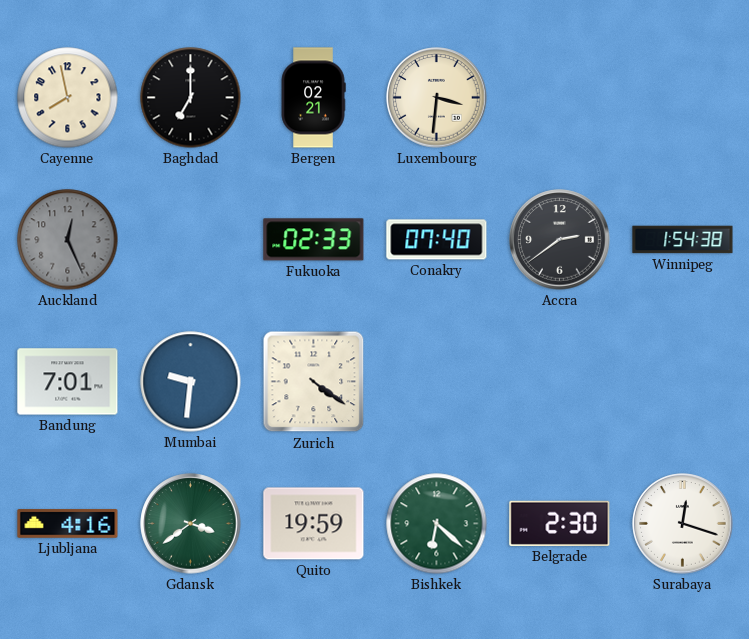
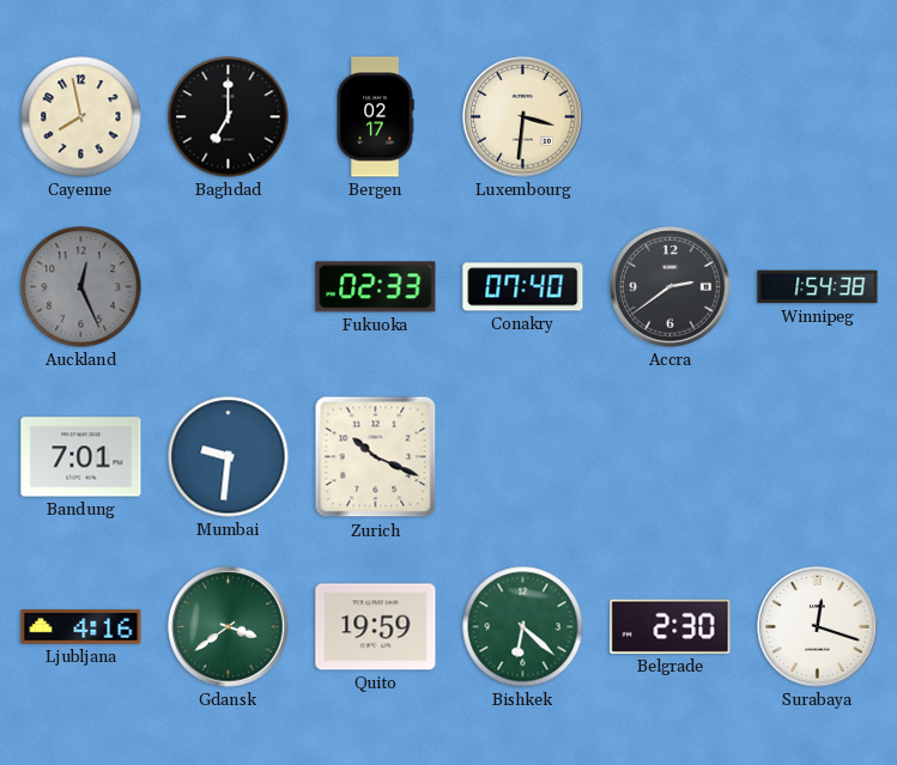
Bergen: 02:21 -> 02:17
Zurich: 4:21 -> 10:19
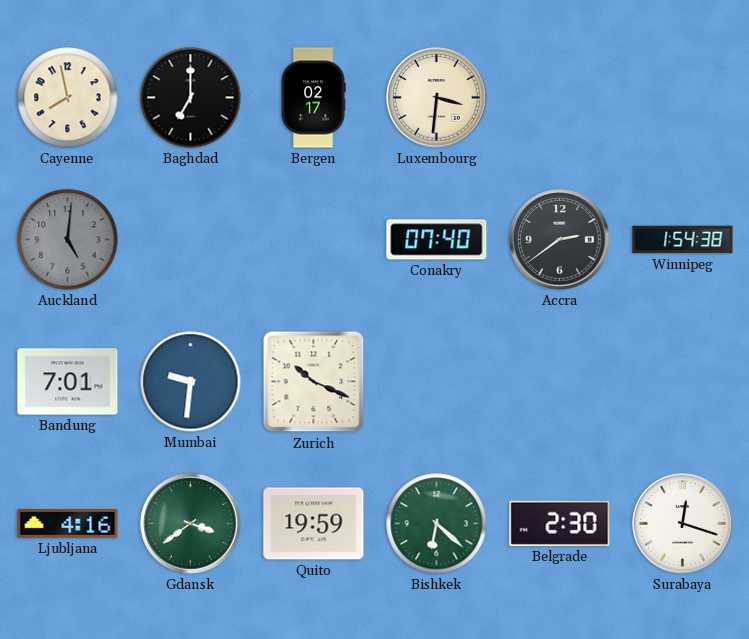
Auckland: 12:26 -> 5:01
Fukuoka: 02:33 -> none
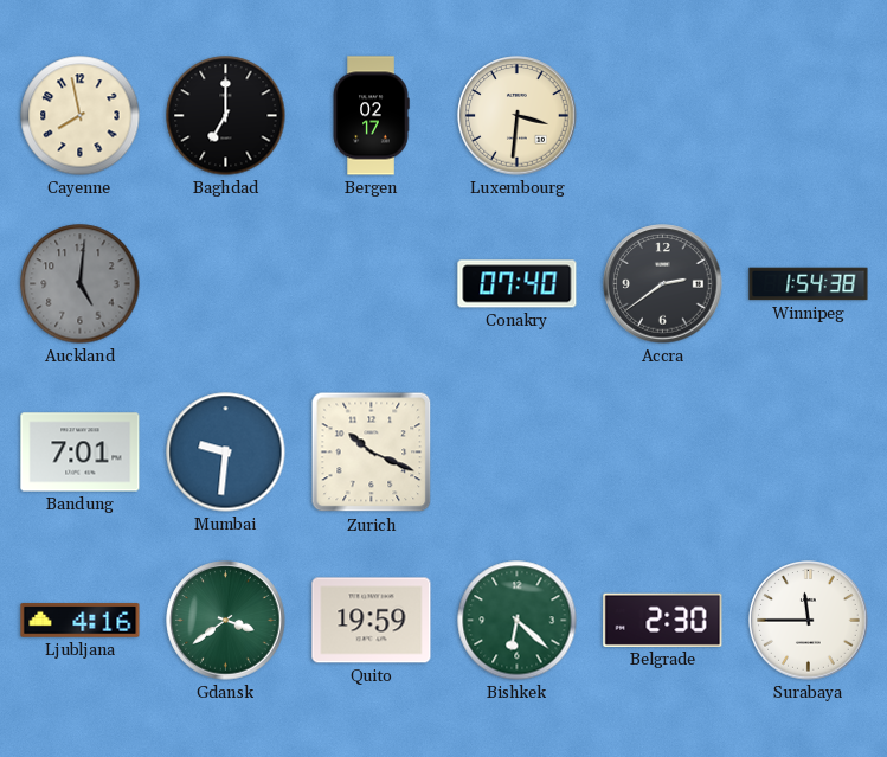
Surabaya: 12:18 -> 11:45
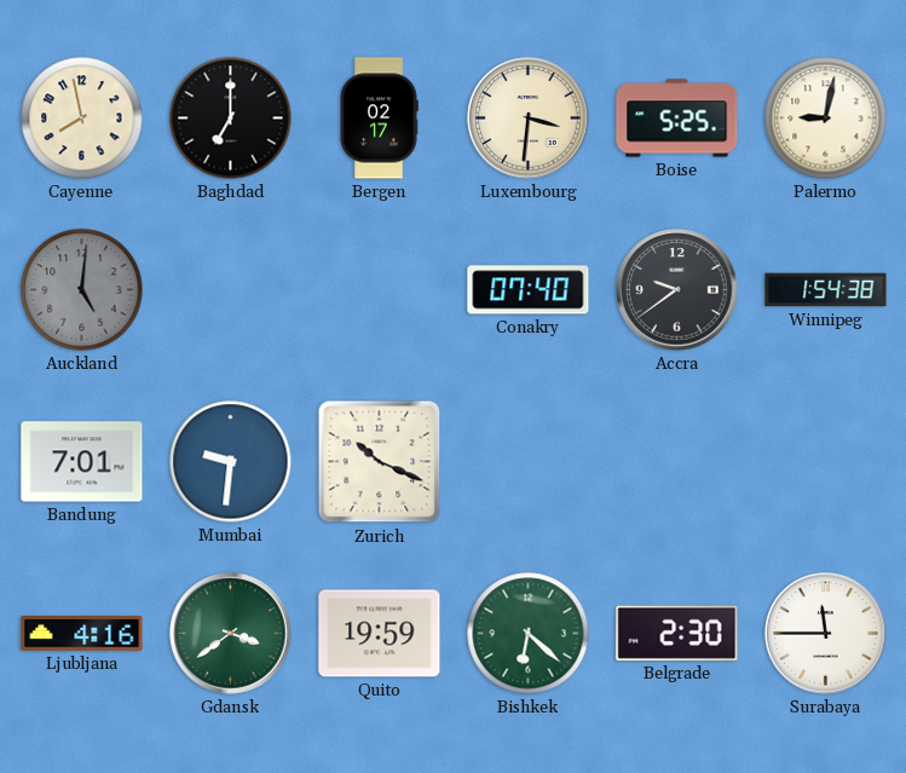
Boise: none -> 5:25
Palermo: none -> 9:02
Accra: 2:39 -> 9:39
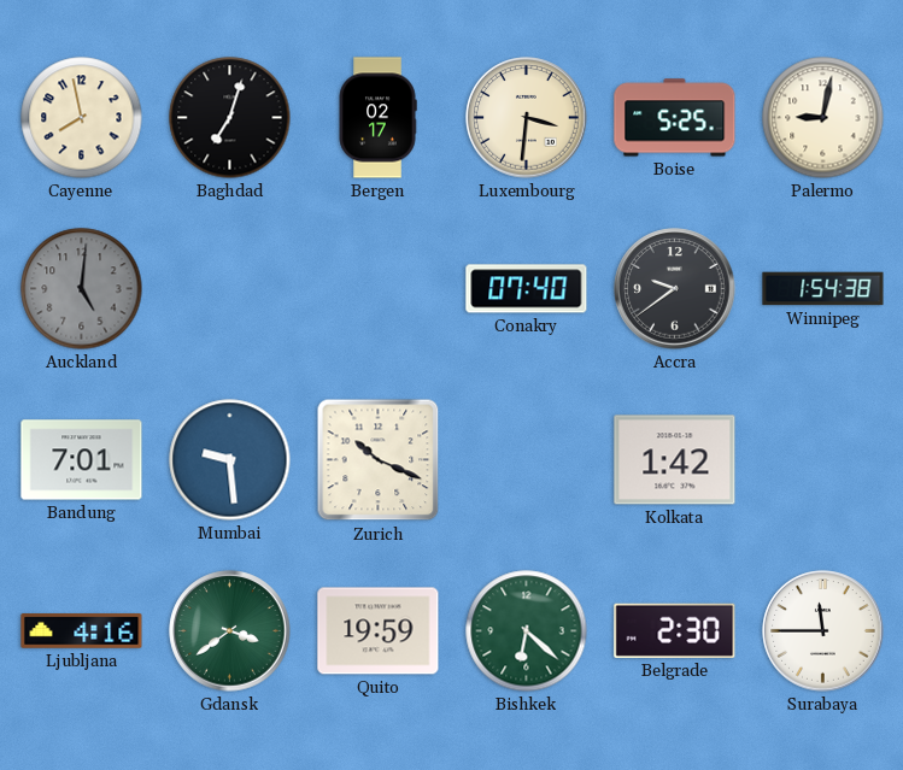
Baghdad: 7:00 -> 7:03
Mumbai: 9:31 -> 9:29
Kolkata: none -> 1:42
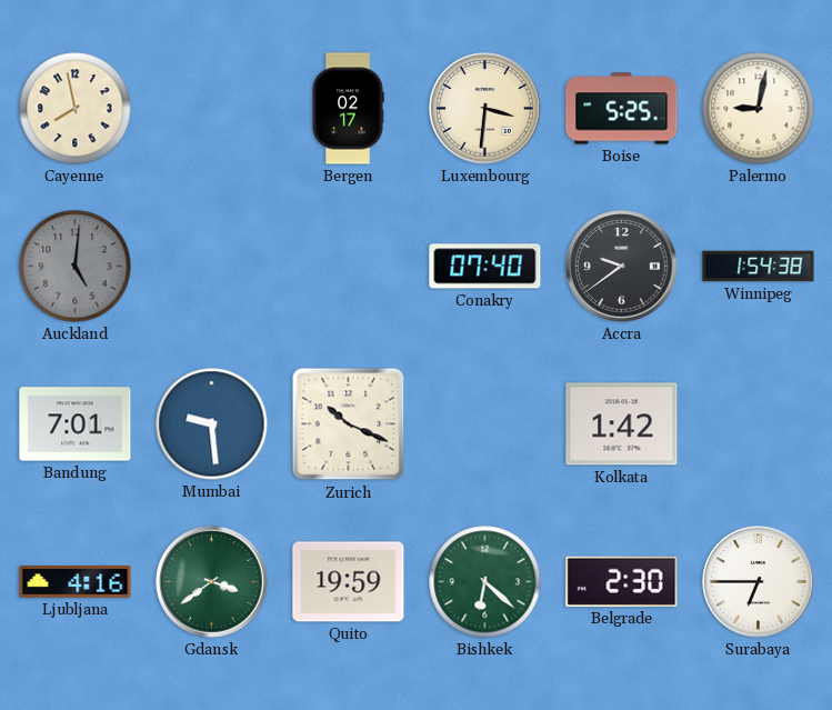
Baghdad: 7:03 -> none
Surabaya: 11:45 -> 6:45
